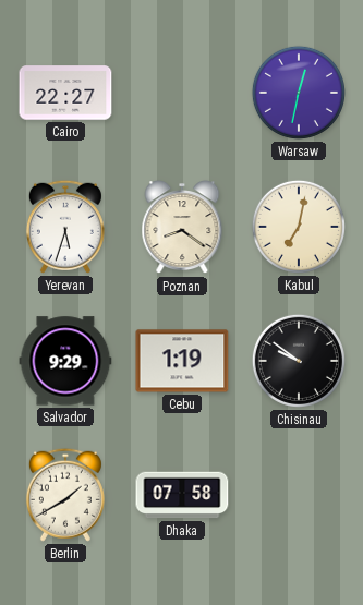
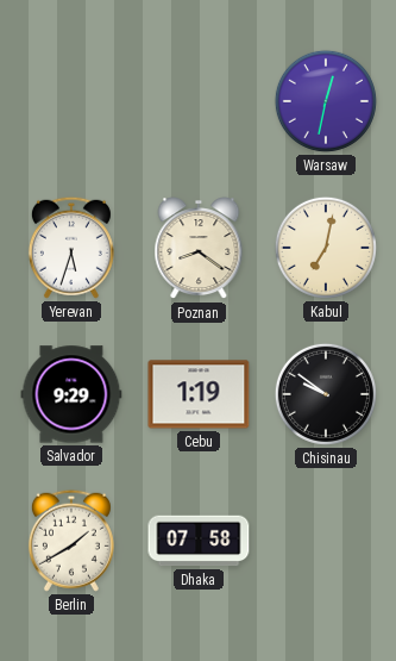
Cairo: 22:27 -> none
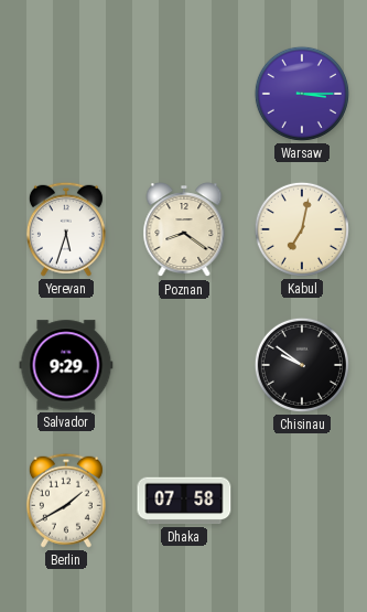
Warsaw: 12:32 -> 3:15
Cebu: 1:19 -> none
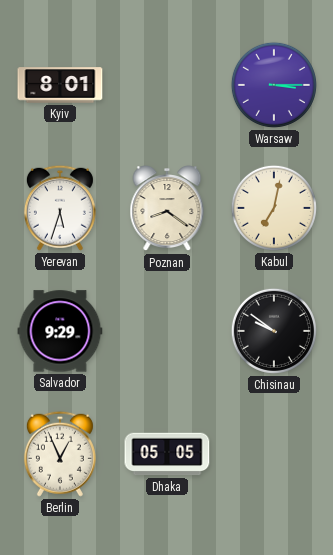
Kyiv: none -> 8:01
Berlin: 1:40 -> 12:56
Dhaka: 07:58 -> 05:05
